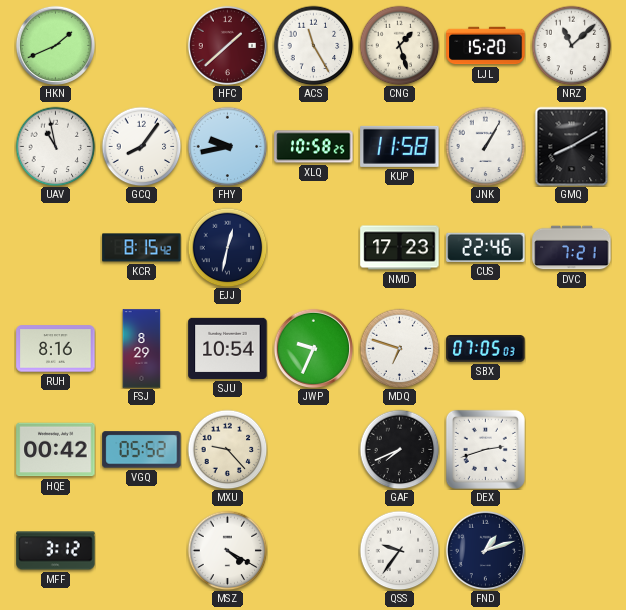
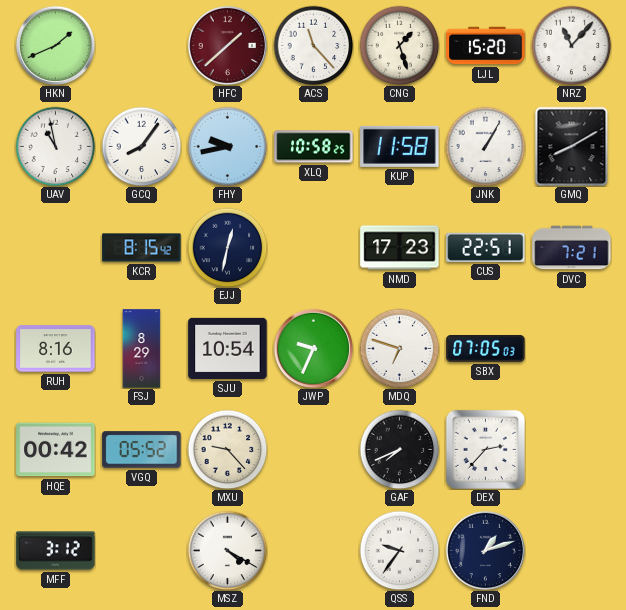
ACS: 11:25 -> 11:23
NRZ: 11:08 -> 11:07
CUS: 22:46 -> 22:51
DEX: 2:42 -> 2:37
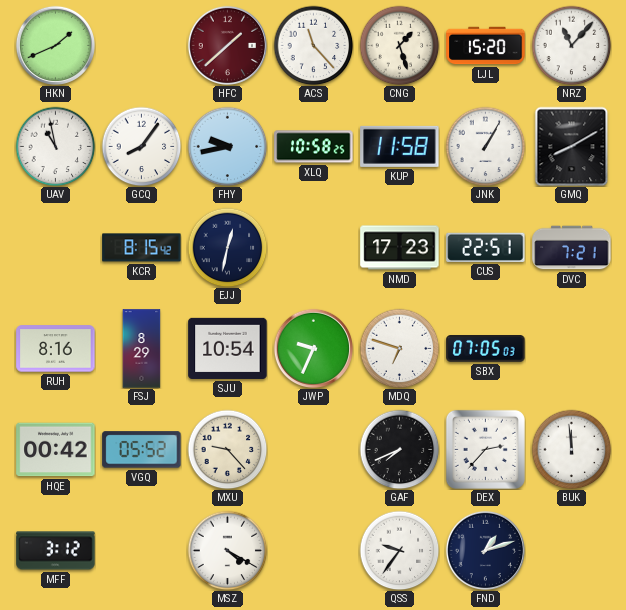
BUK: none -> 11:59
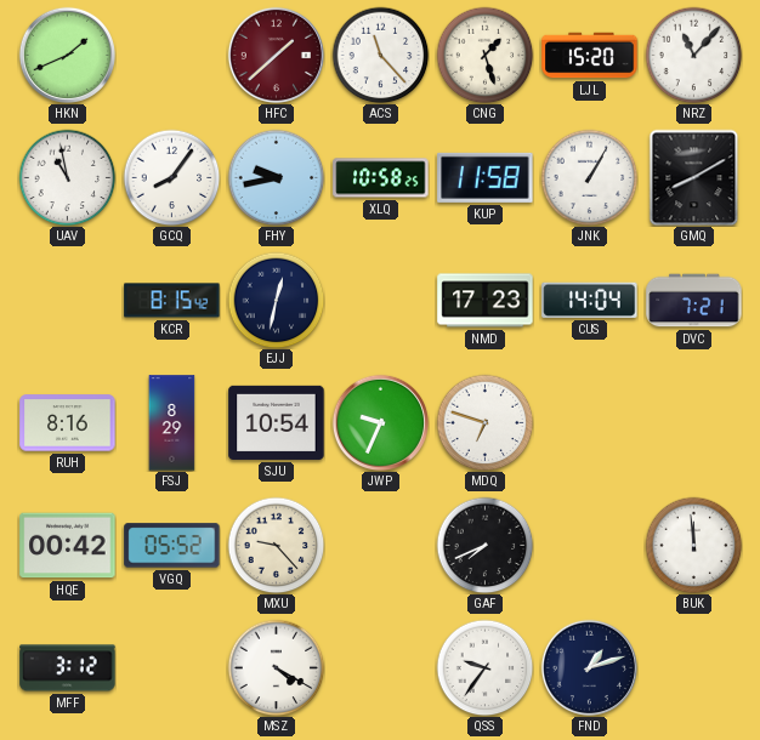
CUS: 22:51 -> 14:04
SBX: 07:05 -> none
DEX: 2:37 -> none
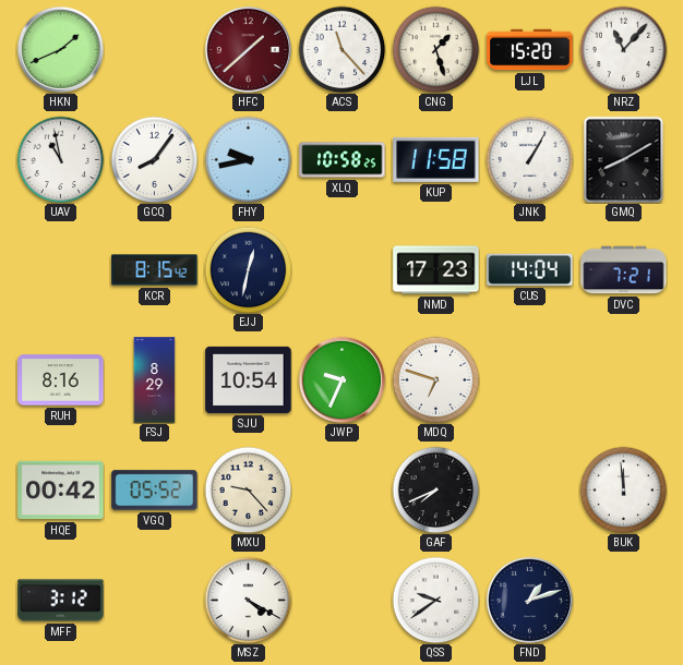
QSS: 9:36 -> 9:39
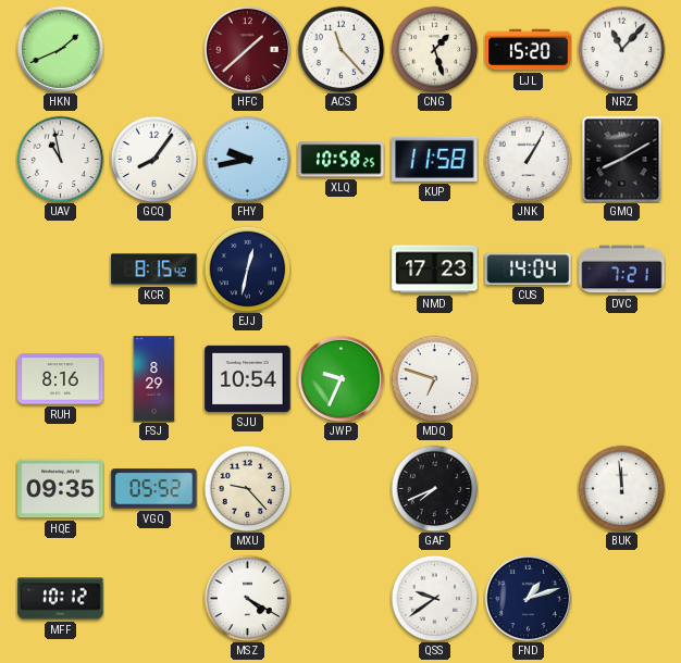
HQE: 00:42 -> 09:35
MFF: 3:12 -> 10:12
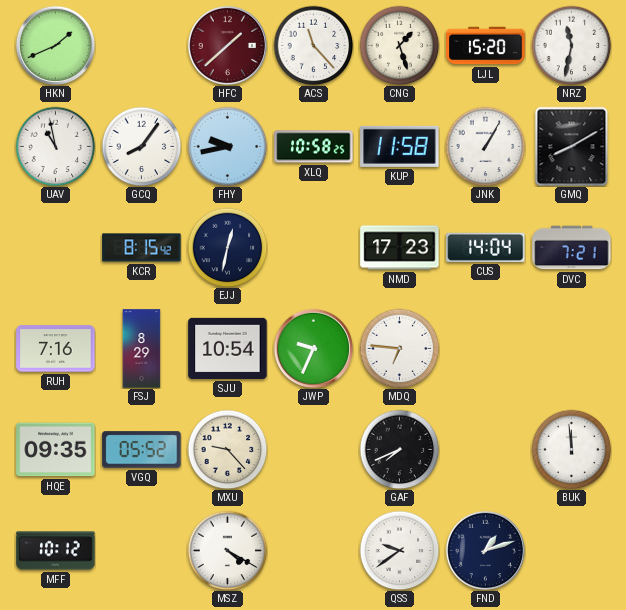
NRZ: 11:07 -> 11:32
RUH: 8:16 -> 7:16
MDQ: 6:48 -> 6:46
